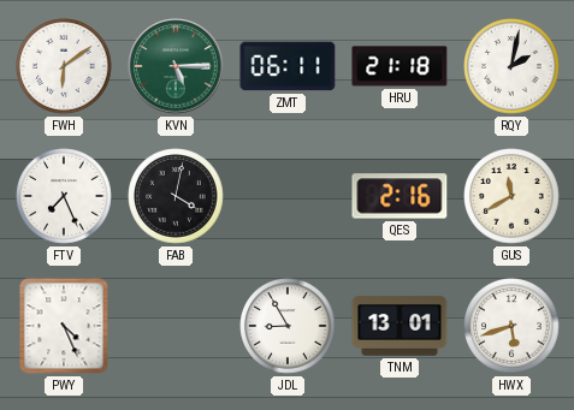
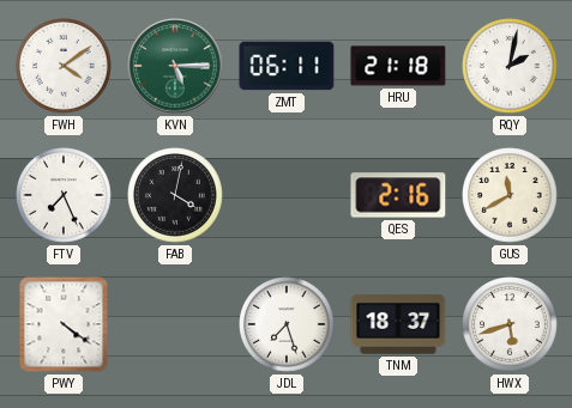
FWH: 6:09 -> 4:09
PWY: 4:26 -> 4:21
JDL: 8:55 -> 7:27
TNM: 13:01 -> 18:37
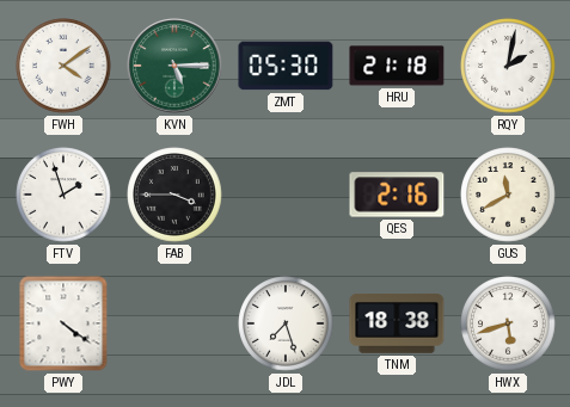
ZMT: 06:11 -> 05:30
FTV: 7:26 -> 1:57
FAB: 4:02 -> 3:45
TNM: 18:37 -> 18:38
